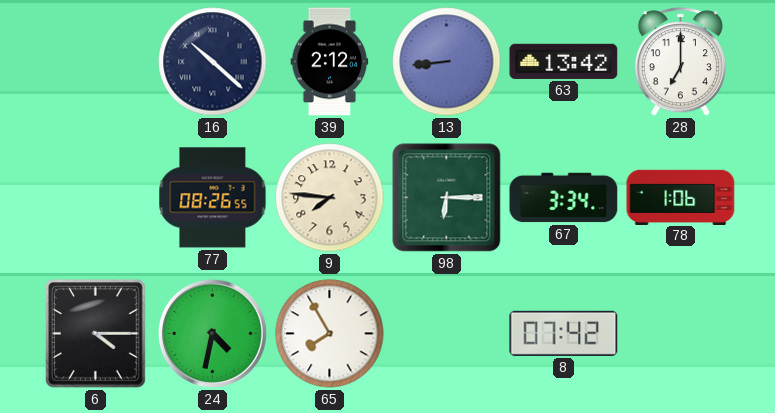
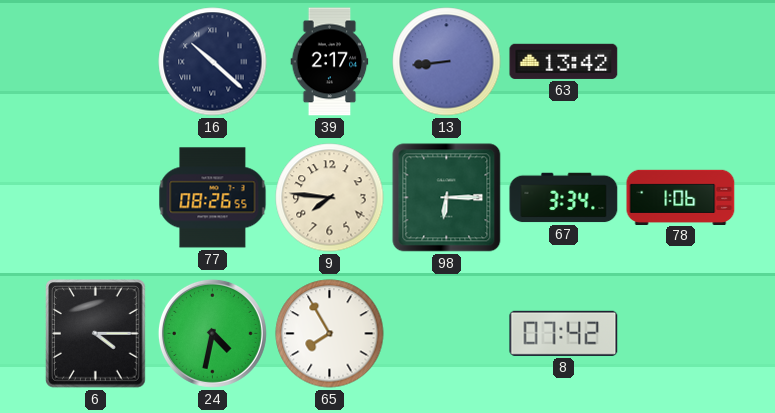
39: 2:12 -> 2:17
28: 7:00 -> none
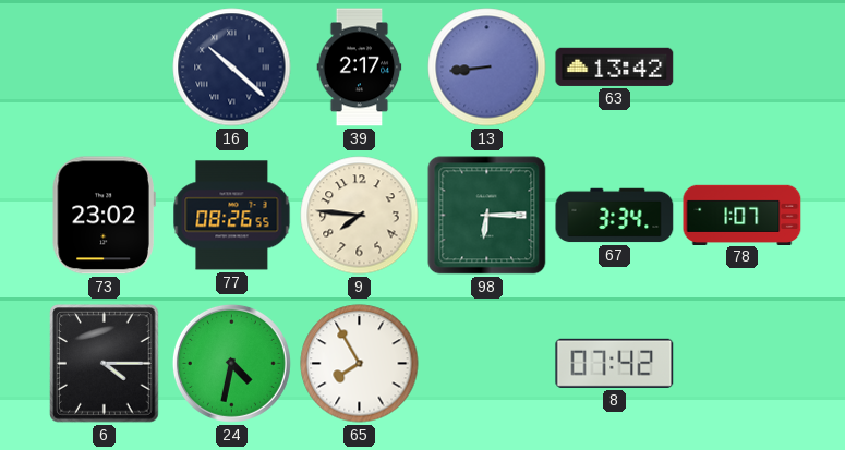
73: none -> 23:02
78: 1:06 -> 1:07
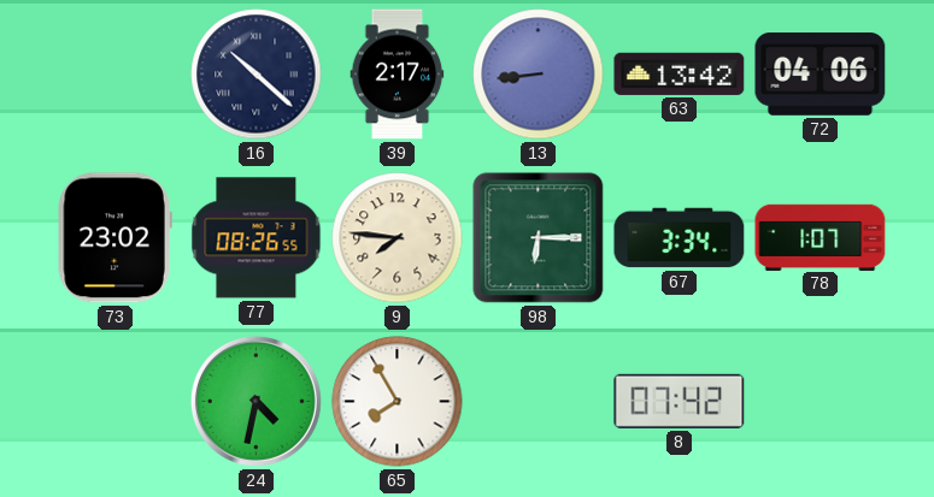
72: none -> 04:06
6: 4:15 -> none
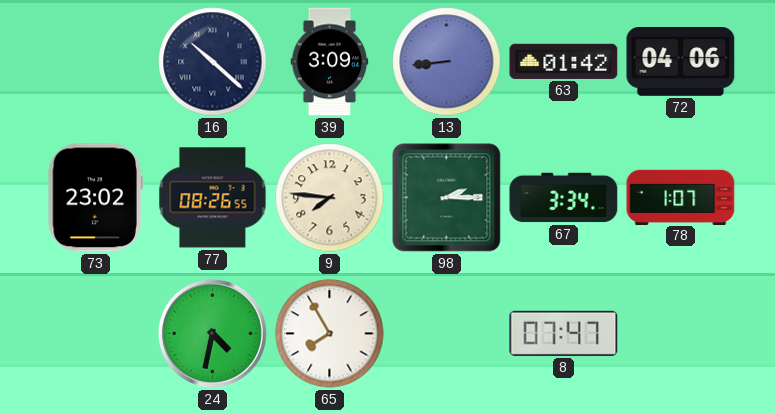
39: 2:17 -> 3:09
63: 13:42 -> 01:42
98: 6:15 -> 2:15
8: 07:42 -> 07:47
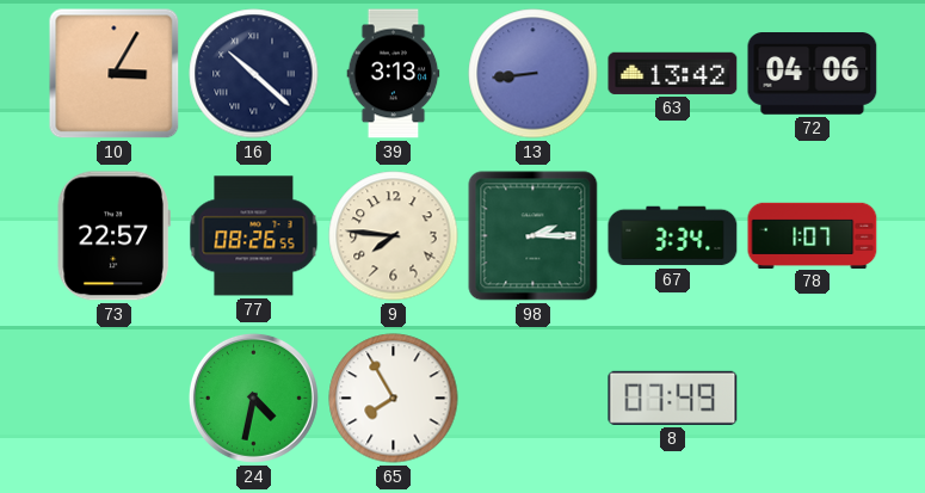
10: none -> 3:05
39: 3:09 -> 3:13
63: 01:42 -> 13:42
73: 23:02 -> 22:57
8: 07:47 -> 07:49
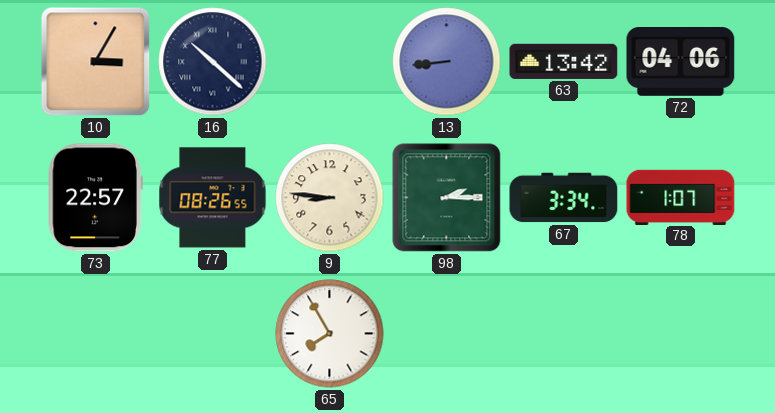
39: 3:13 -> none
9: 7:46 -> 8:46
24: 4:32 -> none
8: 07:49 -> none
